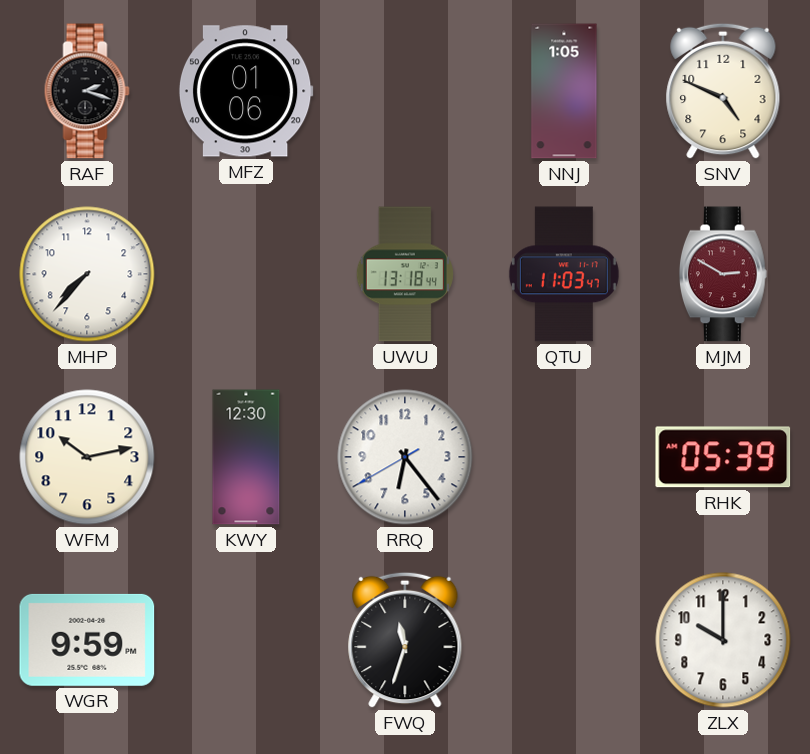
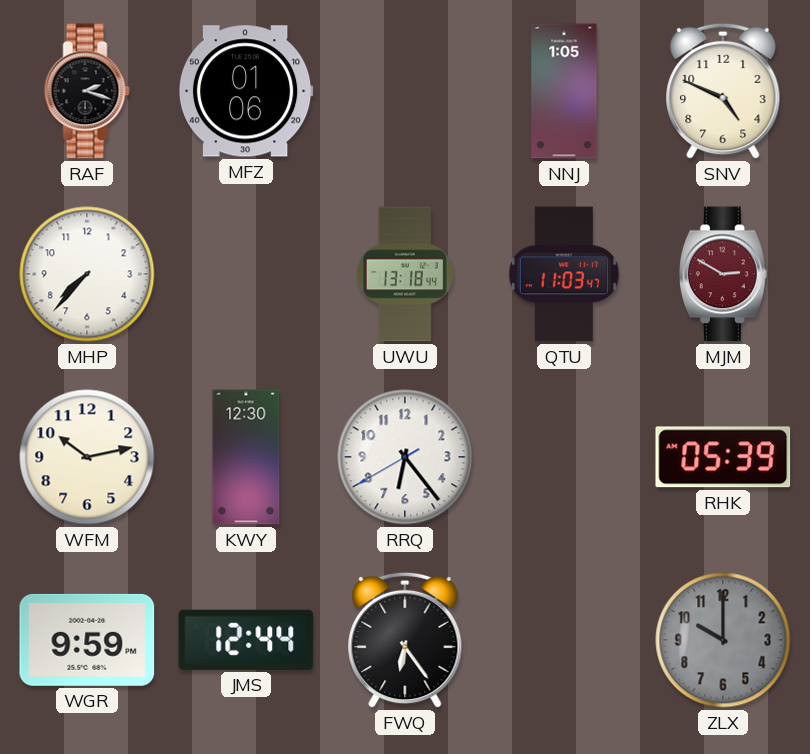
JMS: none -> 12:44
FWQ: 11:33 -> 6:24
ZLX dial: white -> grey
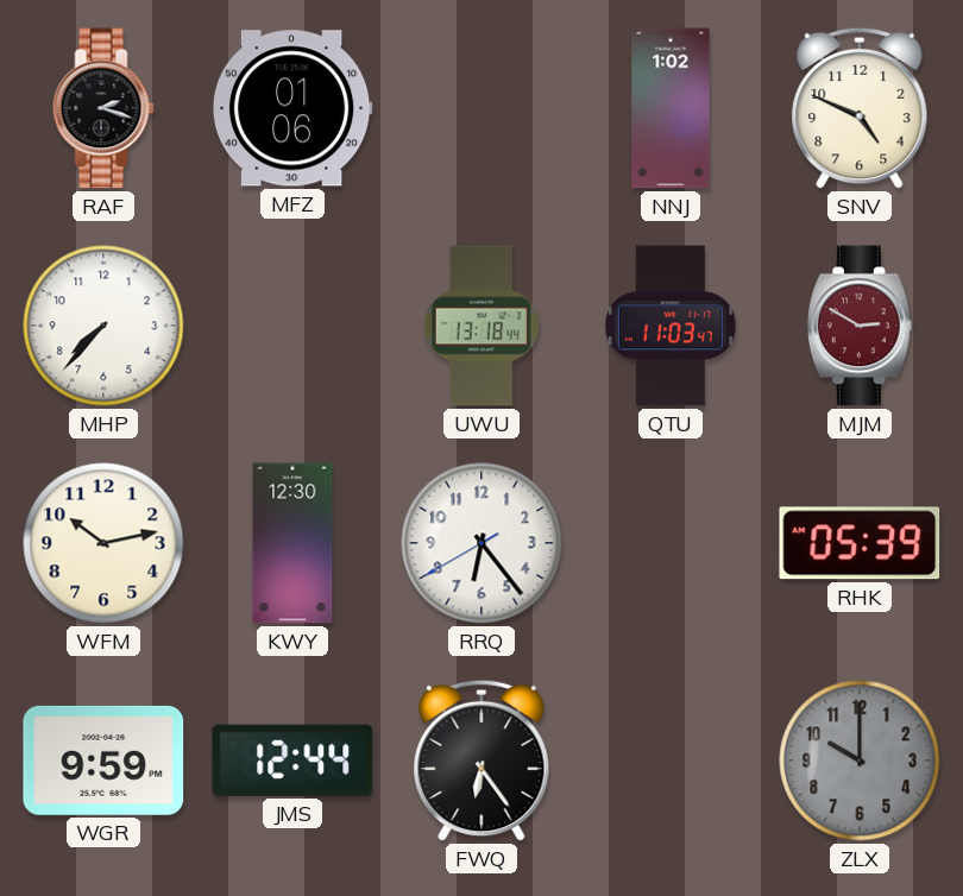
NNJ: 1:05 -> 1:02
